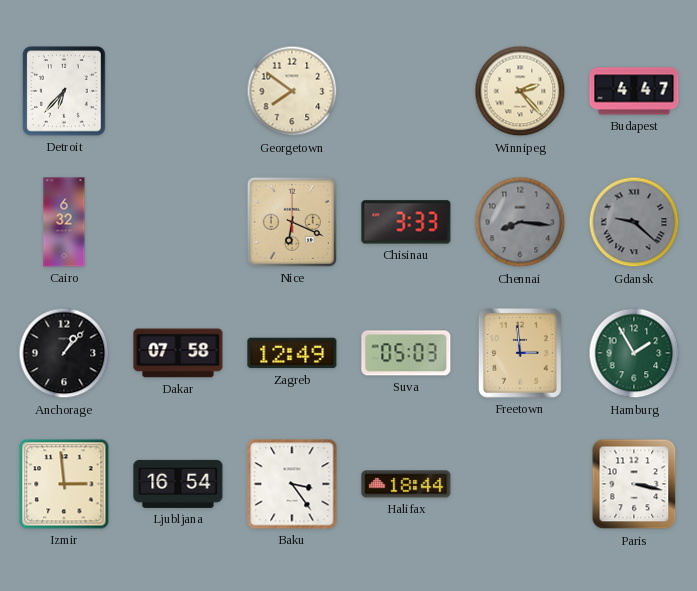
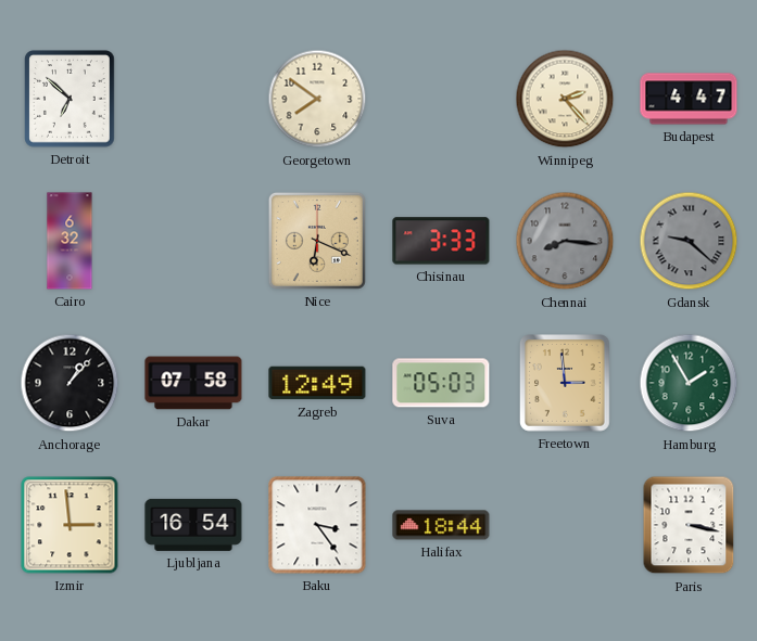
Detroit: 6:37 -> 6:52
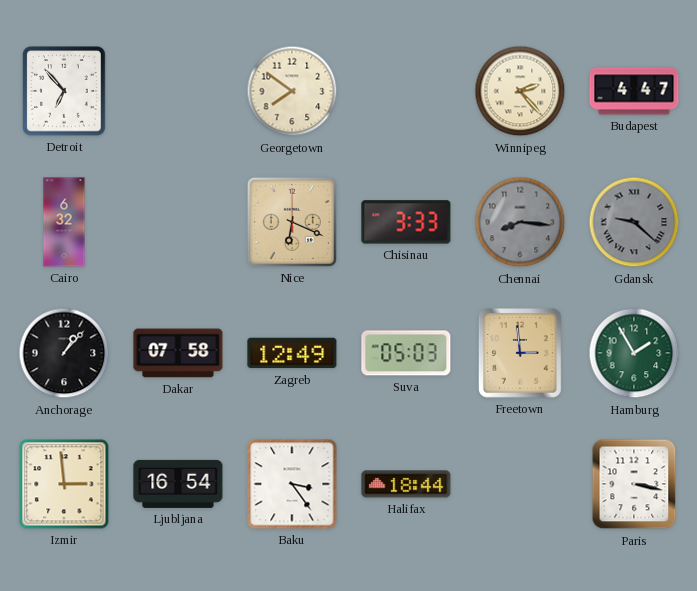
Detroit: 6:52 -> 6:53
